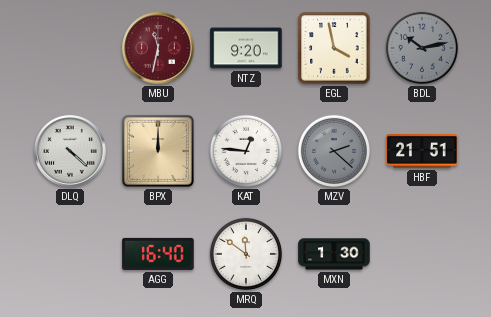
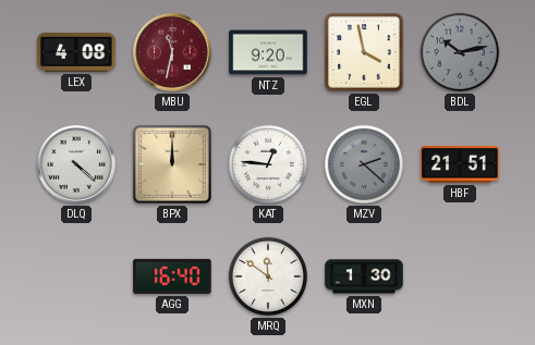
LEX: none -> 4:08
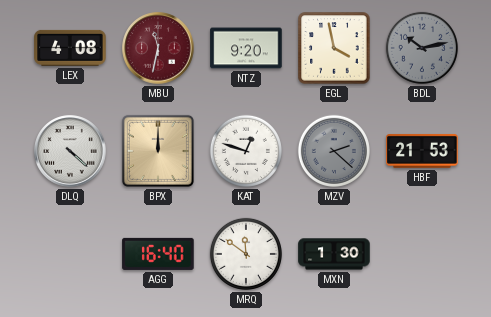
KAT: 12:46 -> 12:48
HBF: 21:51 -> 21:53
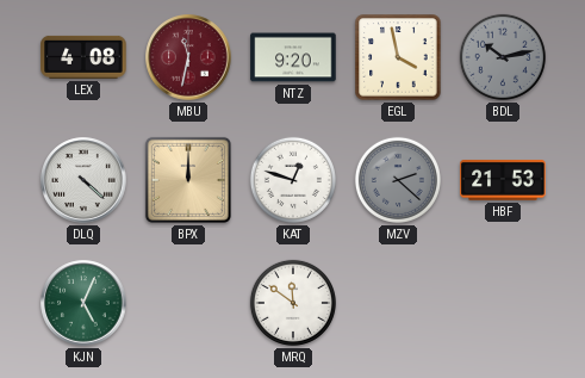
KJN: none -> 5:04
AGG: 16:40 -> none
MXN: 1:30 -> none
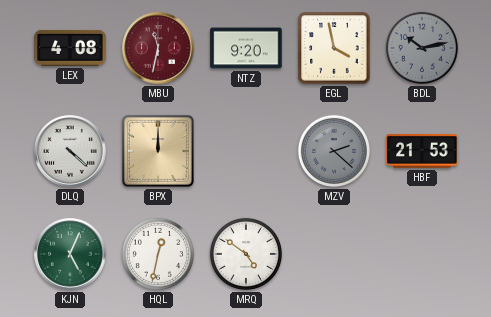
KAT: 12:48 -> none
HQL: none -> 12:32
MRQ: 11:51 -> 4:51
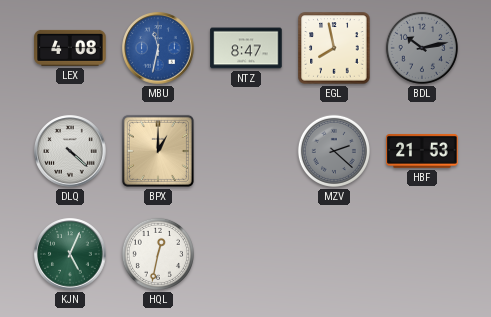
MBU dial: burgundy -> blue
NTZ: 9:20 -> 8:47
EGL: 3:58 -> 7:58
BPX: 12:00 -> 1:00
MRQ: 4:51 -> none
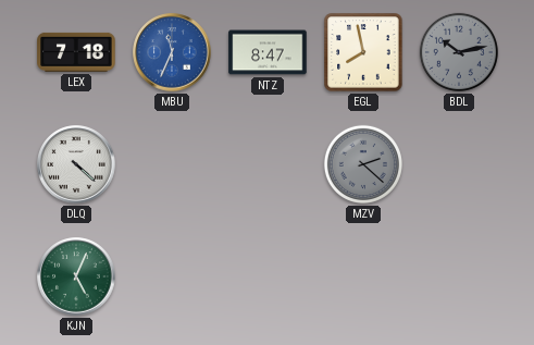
LEX: 4:08 -> 7:18
MBU: 11:32 -> 11:34
BPX: 1:00 -> none
HBF: 21:53 -> none
HQL: 12:32 -> none
